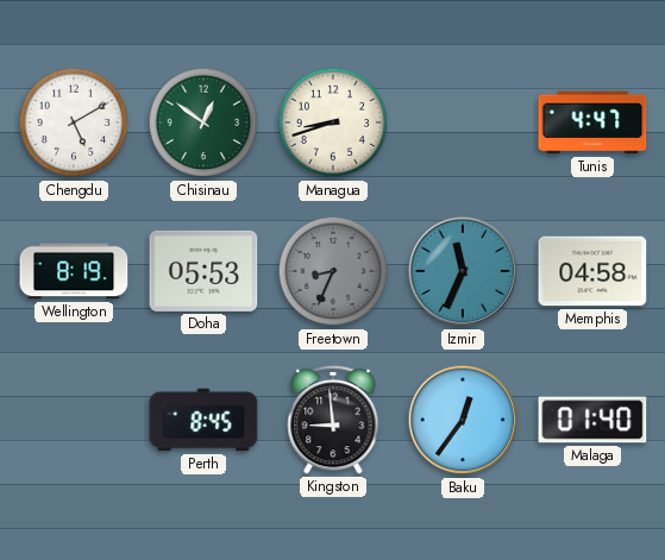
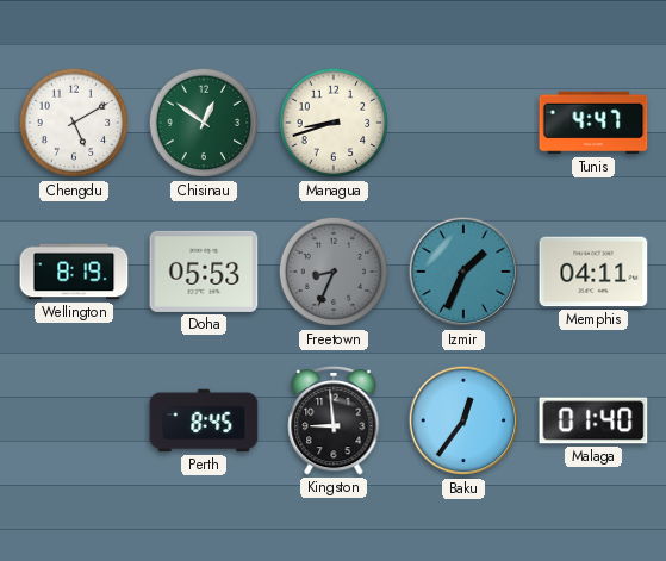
Izmir: 11:34 -> 1:34
Memphis: 04:58 -> 04:11
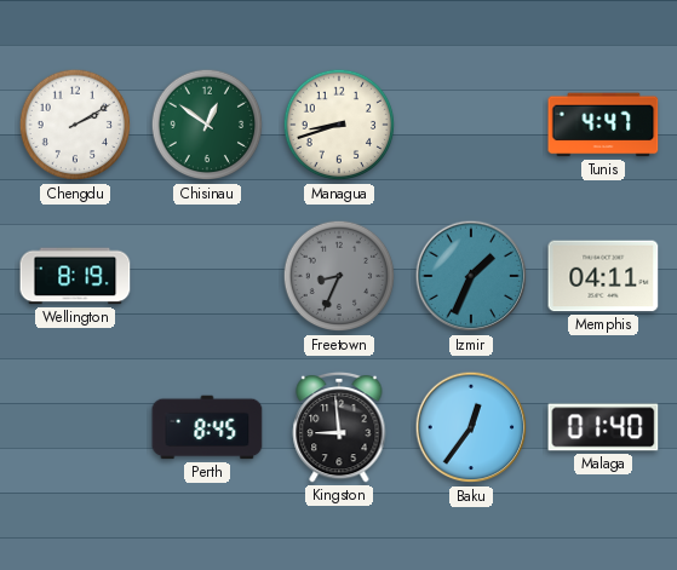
Chengdu: 5:10 -> 2:10
Doha: 05:53 -> none
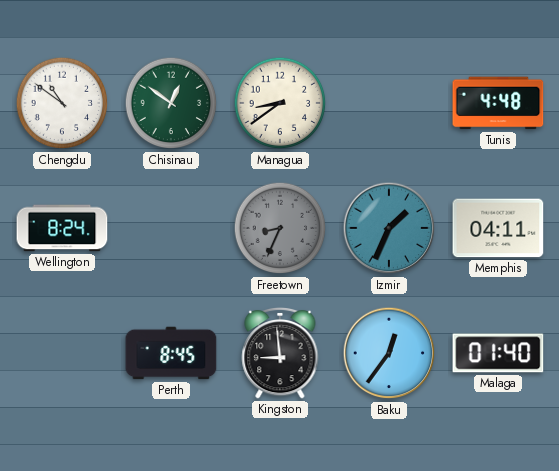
Chengdu: 2:10 -> 10:51
Managua: 8:42 -> 8:39
Tunis: 4:47 -> 4:48
Wellington: 8:19 -> 8:24
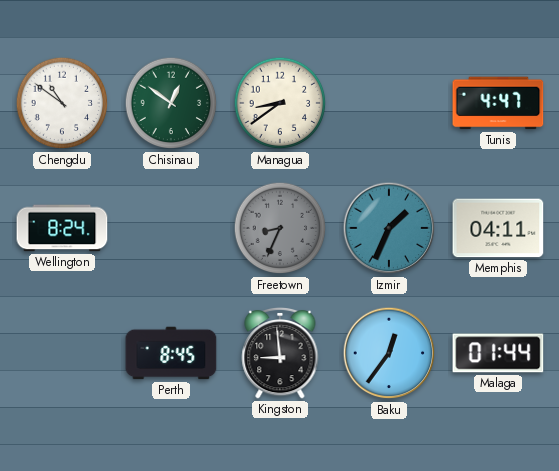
Tunis: 4:48 -> 4:47
Malaga: 01:40 -> 01:44
